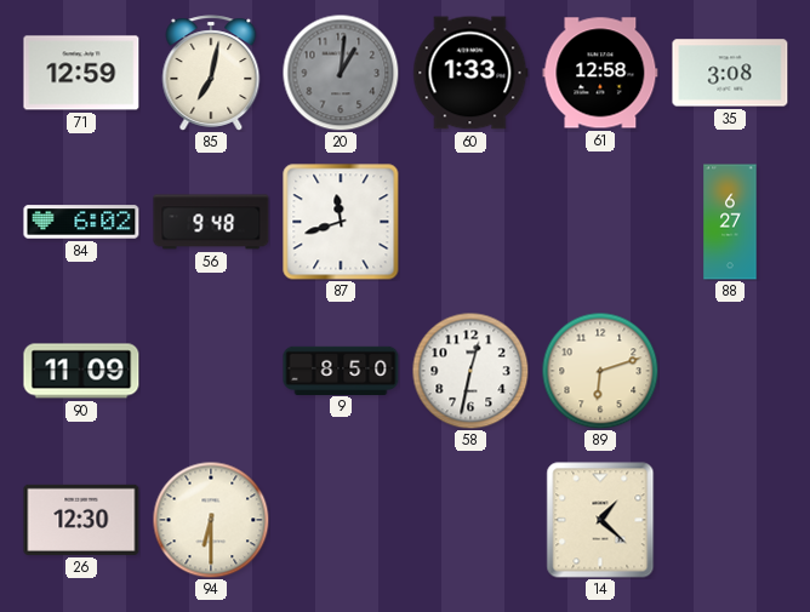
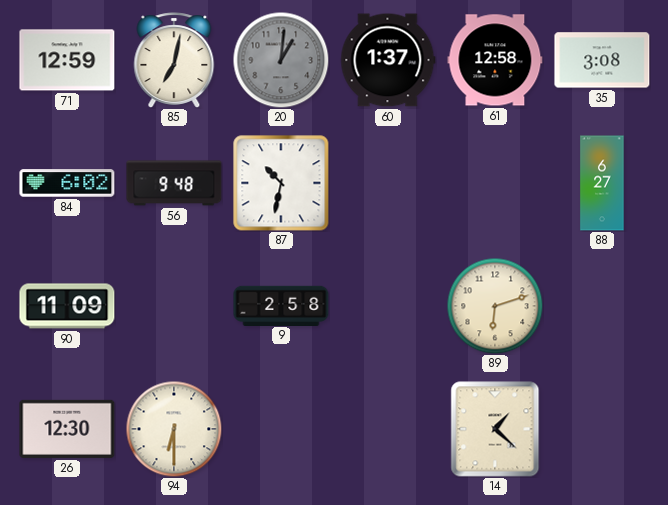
60: 1:33 -> 1:37
87: 11:42 -> 10:32
9: 8:50 -> 2:58
58: 12:32 -> none
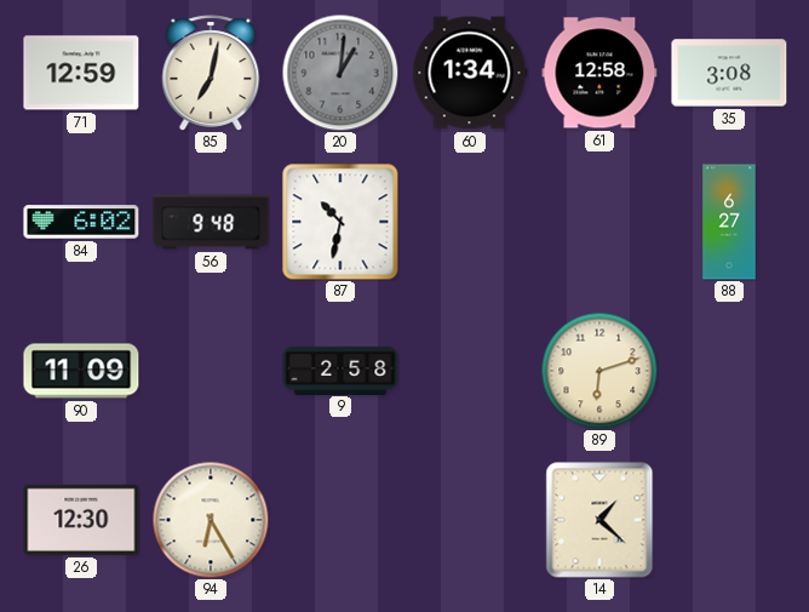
60: 1:37 -> 1:34
94: 6:30 -> 6:25
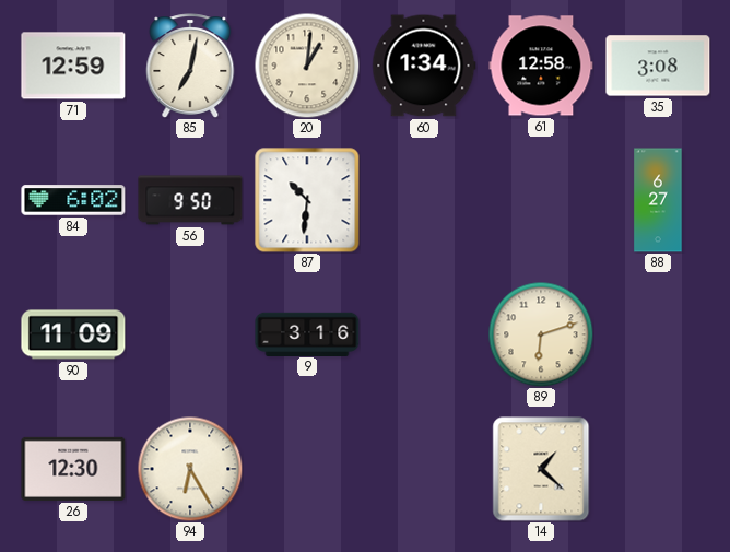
20 dial: grey -> cream
56: 9:48 -> 9:50
87: 10:32 -> 10:31
9: 2:58 -> 3:16
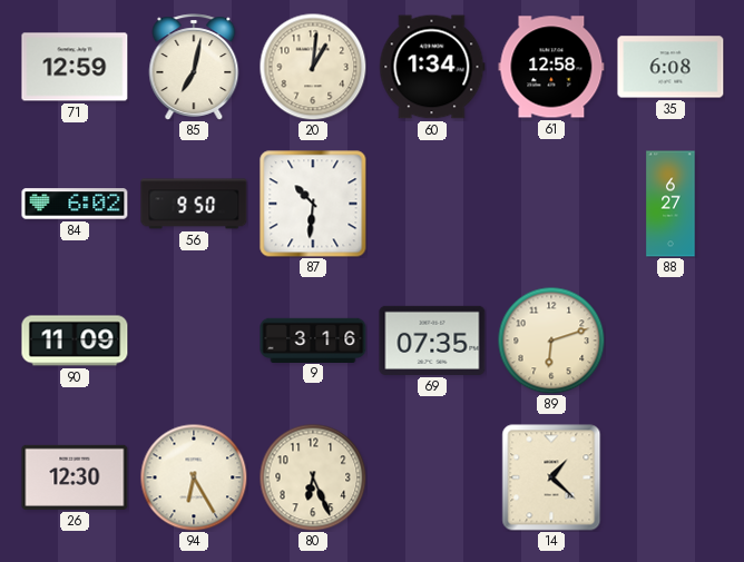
35: 3:08 -> 6:08
69: none -> 07:35
80: none -> 6:26
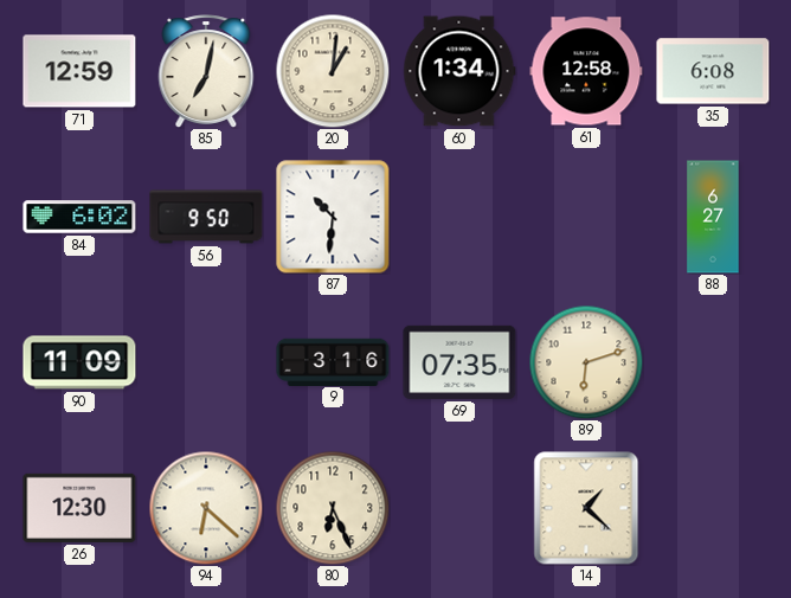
94: 6:25 -> 6:22
